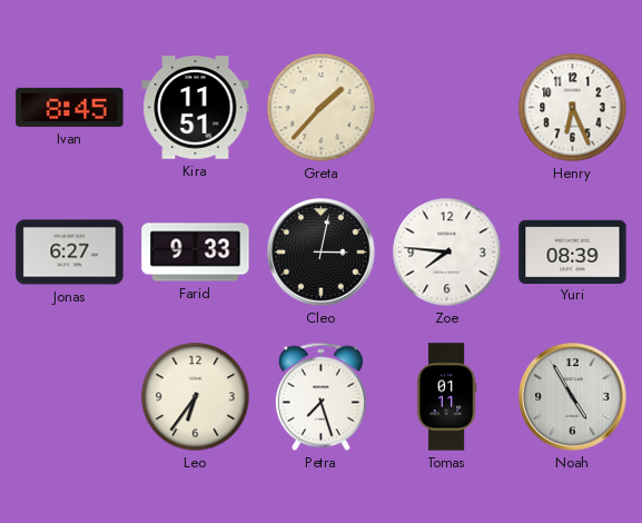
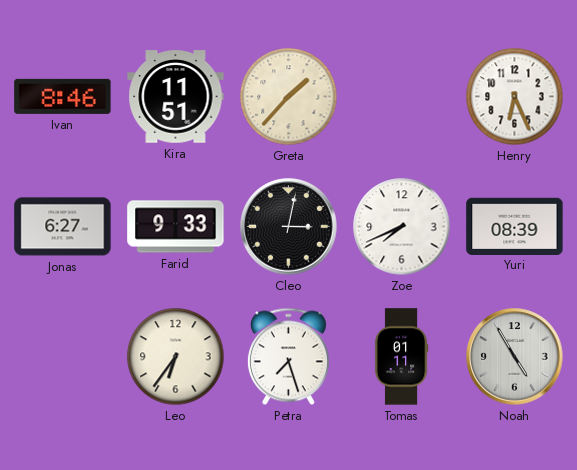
Ivan: 8:45 -> 8:46
Zoe: 7:46 -> 7:41
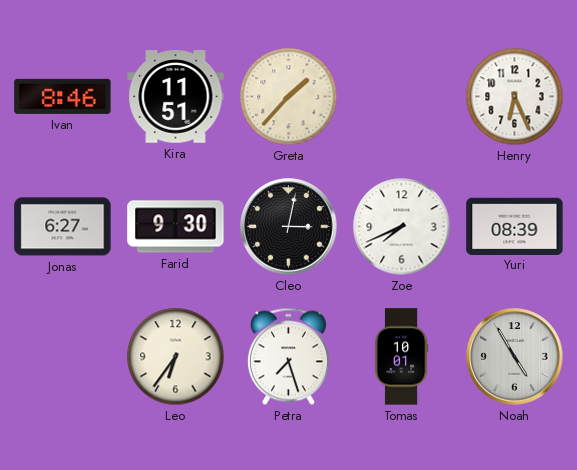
Farid: 9:33 -> 9:30
Tomas: 01:11 -> 10:01
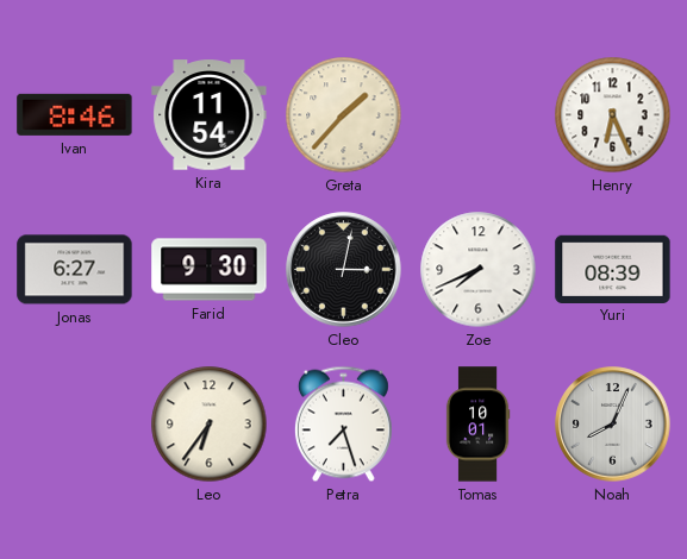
Kira: 11:51 -> 11:54
Noah: 4:55 -> 8:04
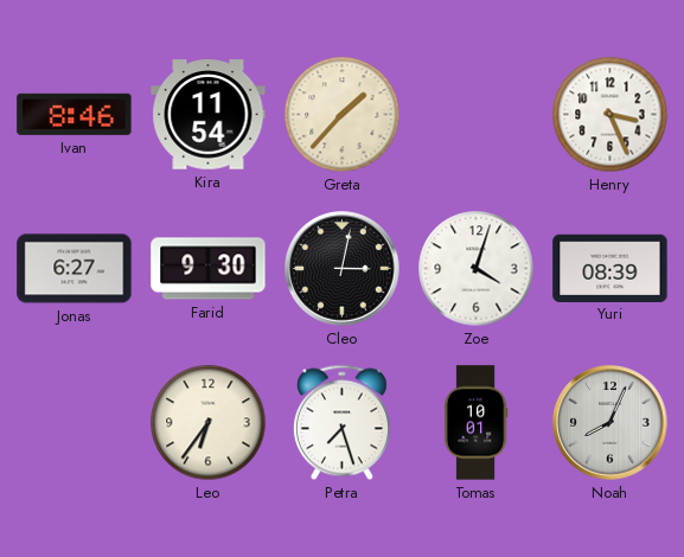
Henry: 6:26 -> 3:26
Zoe: 7:41 -> 4:03
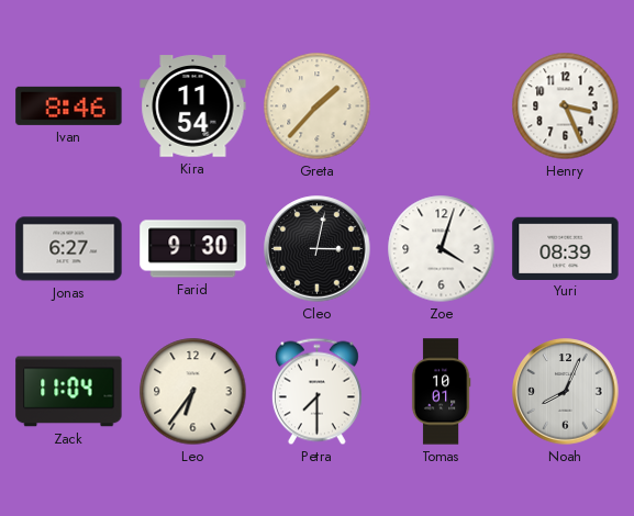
Zack: none -> 11:04
Petra: 7:27 -> 7:30
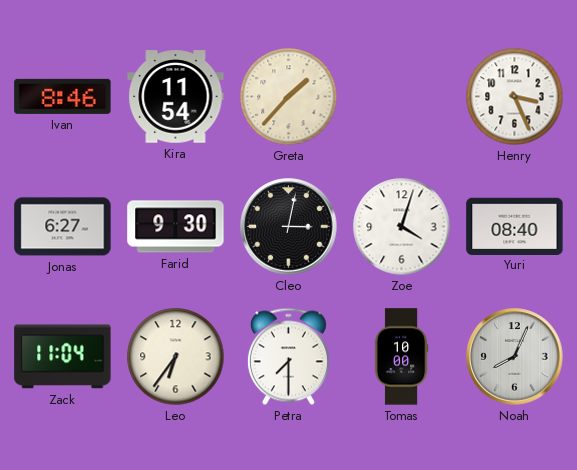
Yuri: 08:39 -> 08:40
Tomas: 10:01 -> 10:00
